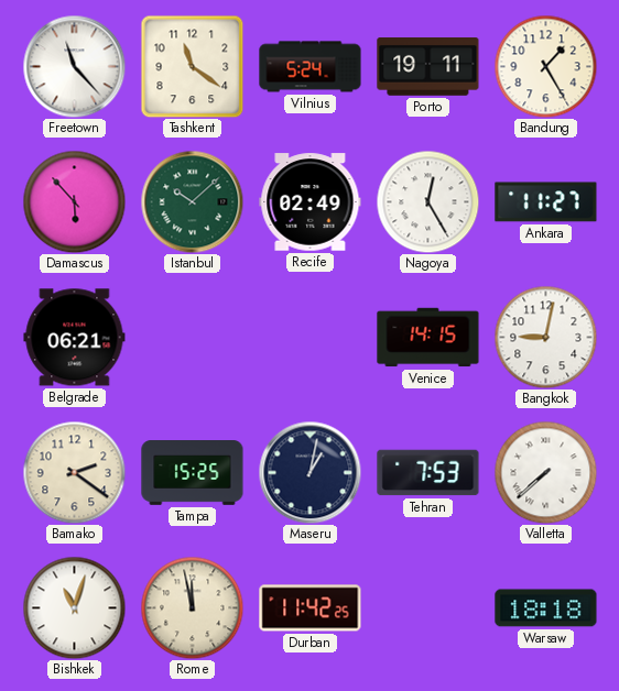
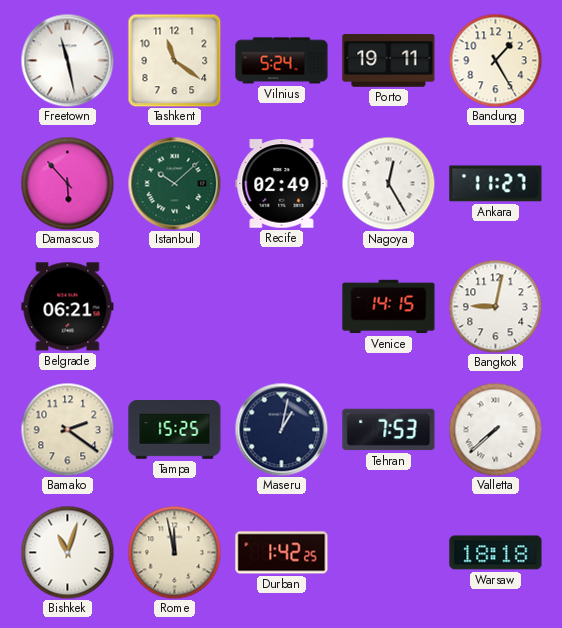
Freetown: 11:23 -> 11:28
Durban: 11:42 -> 1:42
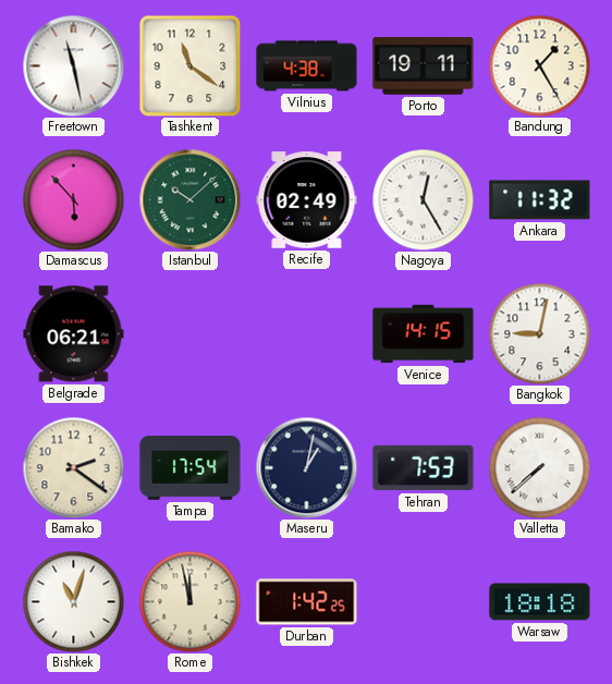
Vilnius: 5:24 -> 4:38
Ankara: 11:27 -> 11:32
Tampa: 15:25 -> 17:54
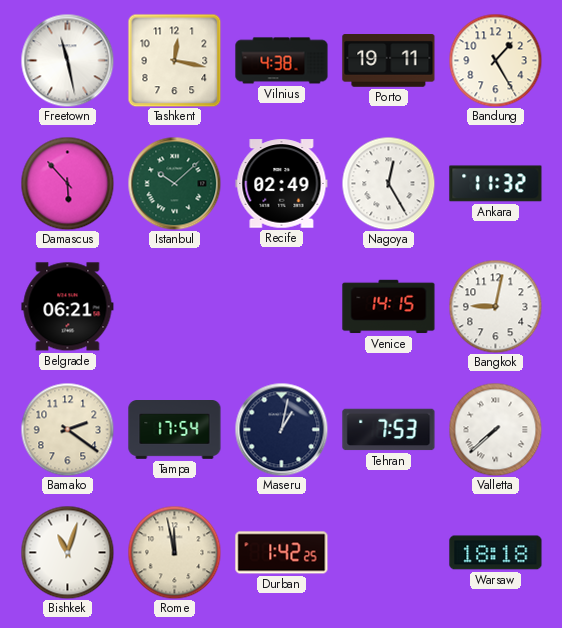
Tashkent: 11:21 -> 12:17
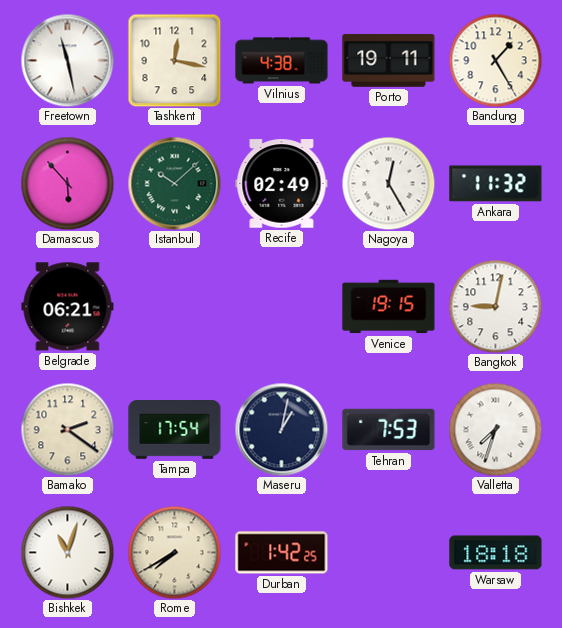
Venice: 14:15 -> 19:15
Valletta: 7:38 -> 7:33
Rome: 11:58 -> 7:40
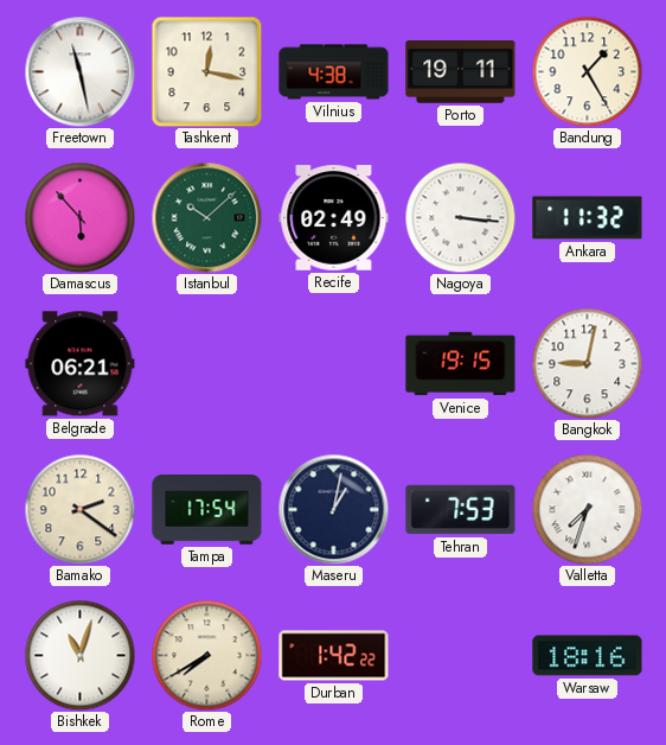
Nagoya: 12:25 -> 3:16
Durban: 1:42:25 -> 1:42:22
Warsaw: 18:18 -> 18:16
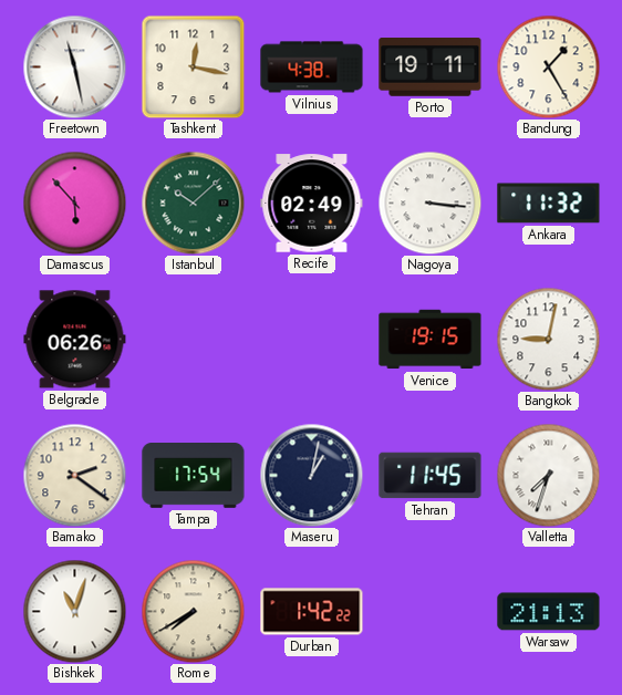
Belgrade: 06:21 -> 06:26
Tehran: 7:53 -> 11:45
Warsaw: 18:16 -> 21:13
